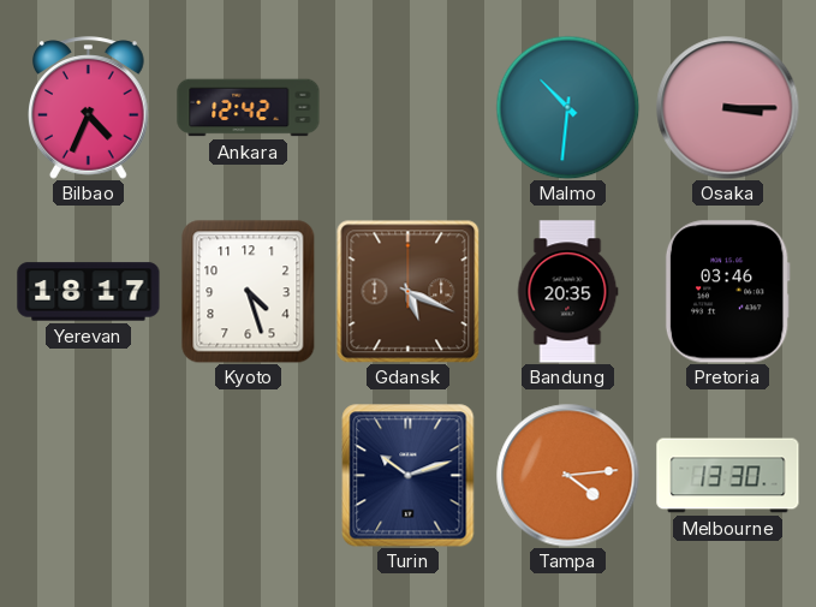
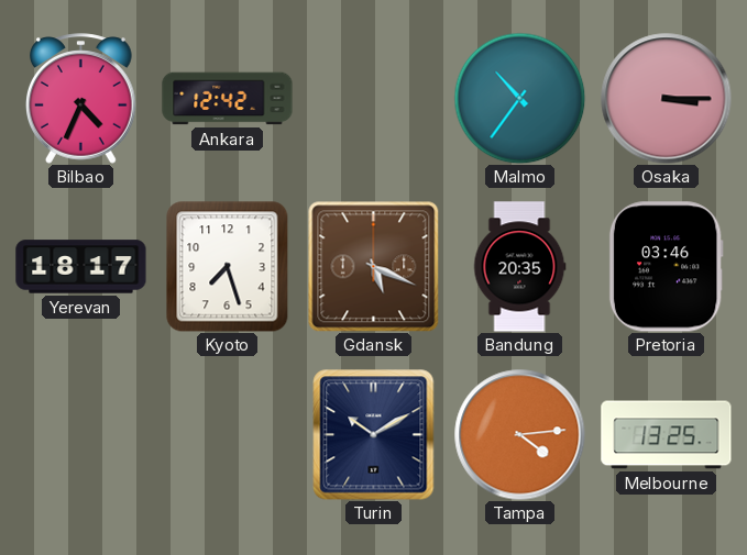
Malmo: 10:31 -> 10:36
Kyoto: 4:27 -> 7:27
Turin: 10:12 -> 10:10
Melbourne: 13:30 -> 13:25
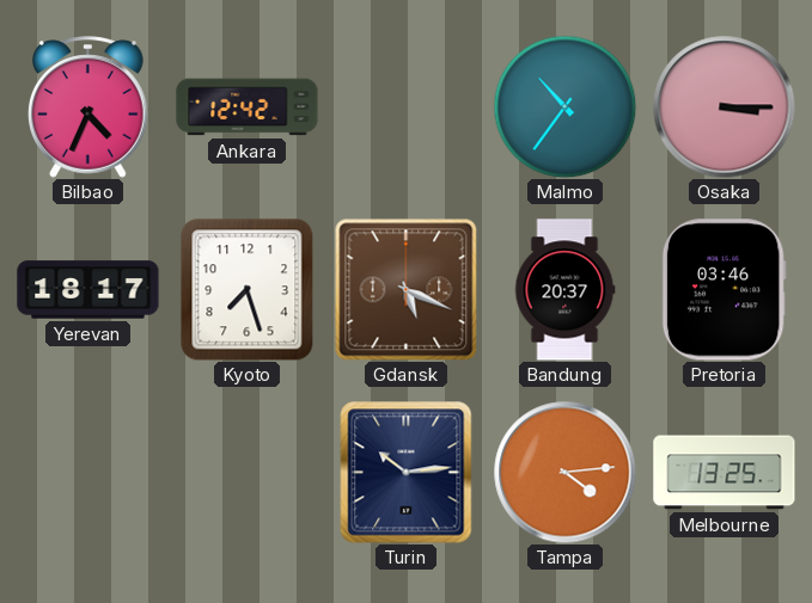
Bandung: 20:35 -> 20:37
Turin: 10:10 -> 10:14
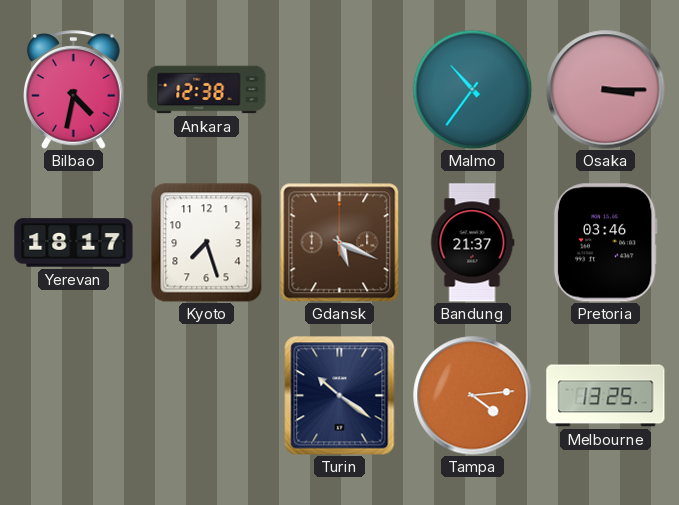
Bilbao: 4:34 -> 4:32
Ankara: 12:42 -> 12:38
Bandung: 20:37 -> 21:37
Turin: 10:14 -> 10:21
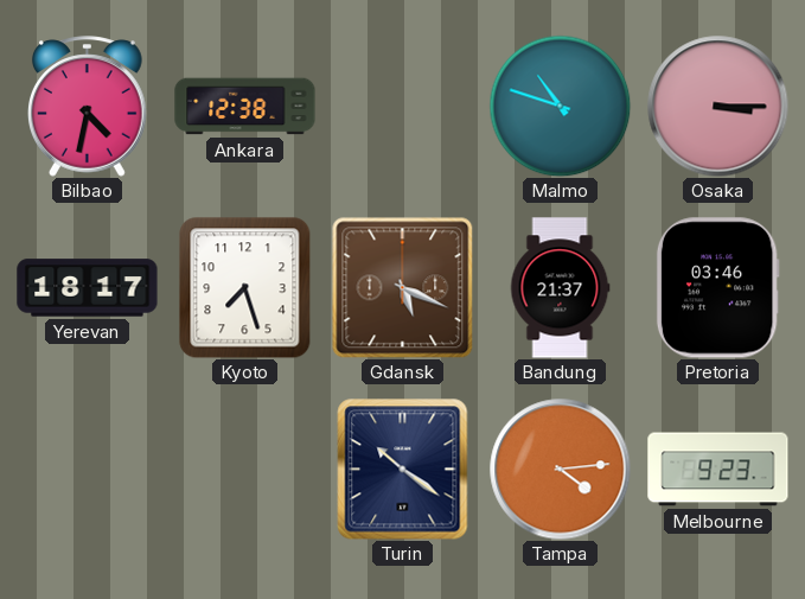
Malmo: 10:36 -> 10:48
Melbourne: 13:25 -> 9:23
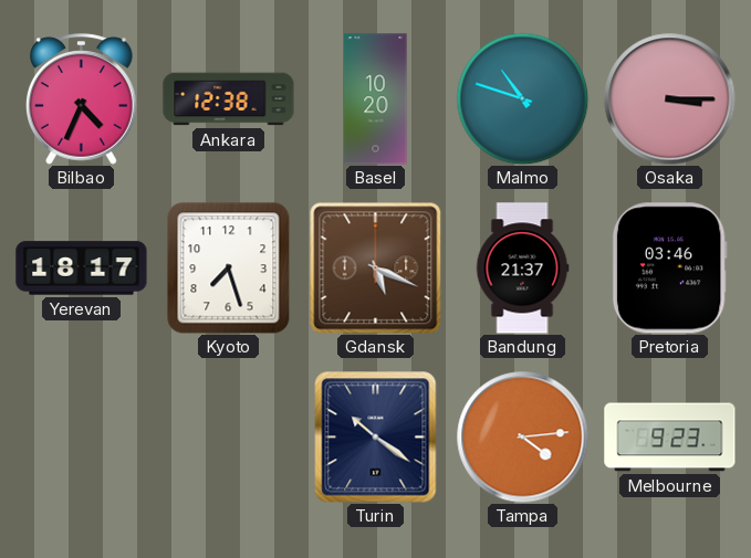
Bilbao: 4:32 -> 4:34
Basel: none -> 10:20
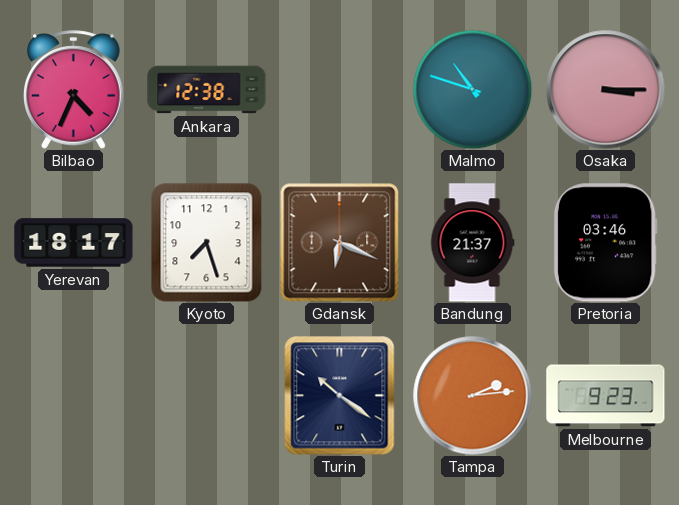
Basel: 10:20 -> none
Gdansk: 5:19 -> 6:19
Tampa: 4:14 -> 2:14
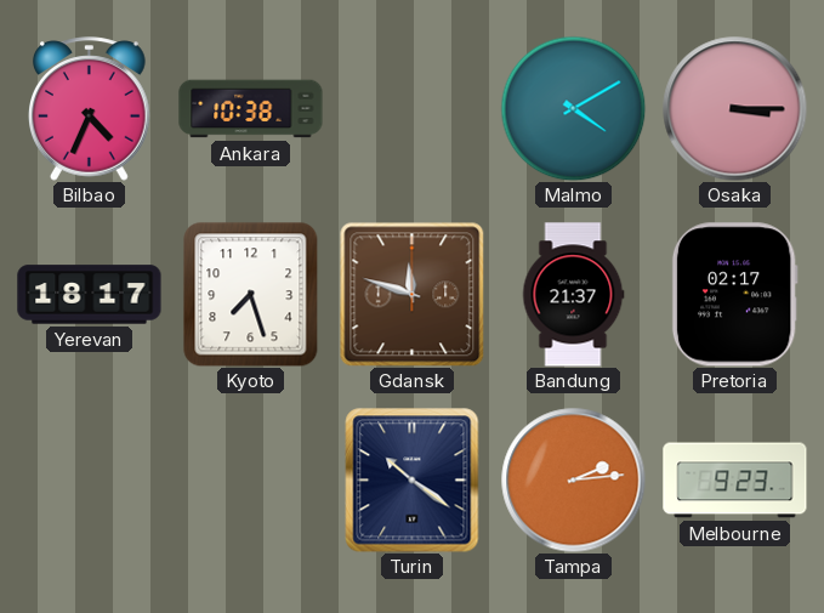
Ankara: 12:38 -> 10:38
Malmo: 10:48 -> 4:10
Gdansk: 6:19 -> 11:48
Pretoria: 03:46 -> 02:17
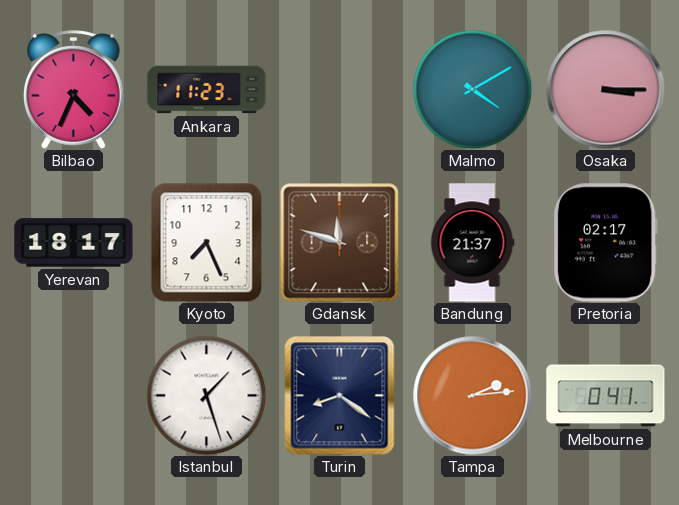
Ankara: 10:38 -> 11:23
Kyoto: 7:27 -> 7:26
Istanbul: none -> 1:27
Turin: 10:21 -> 8:21
Melbourne: 9:23 -> 0:41
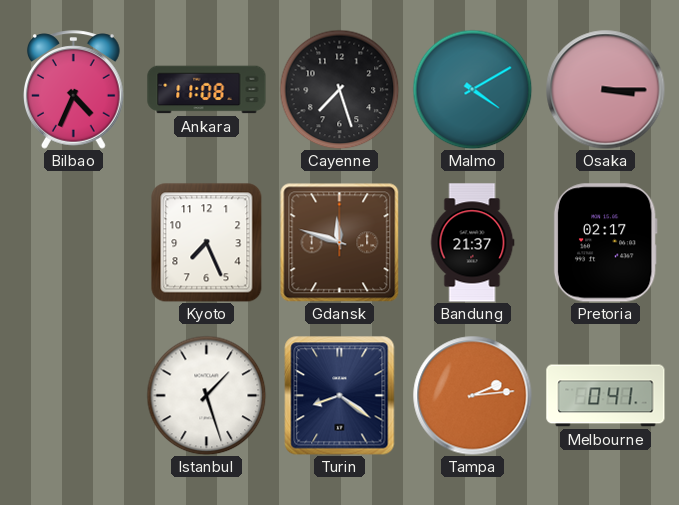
Ankara: 11:23 -> 11:08
Cayenne: none -> 7:27
Yerevan: 18:17 -> none
